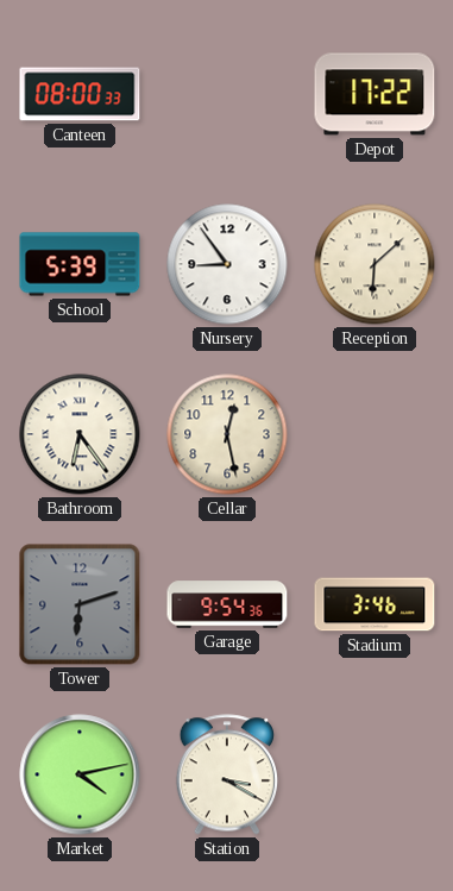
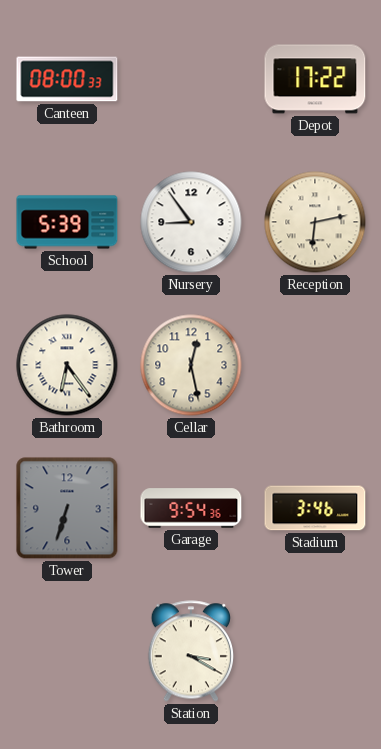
Reception: 6:08 -> 6:13
Tower: 6:12 -> 6:33
Market: 4:13 -> none
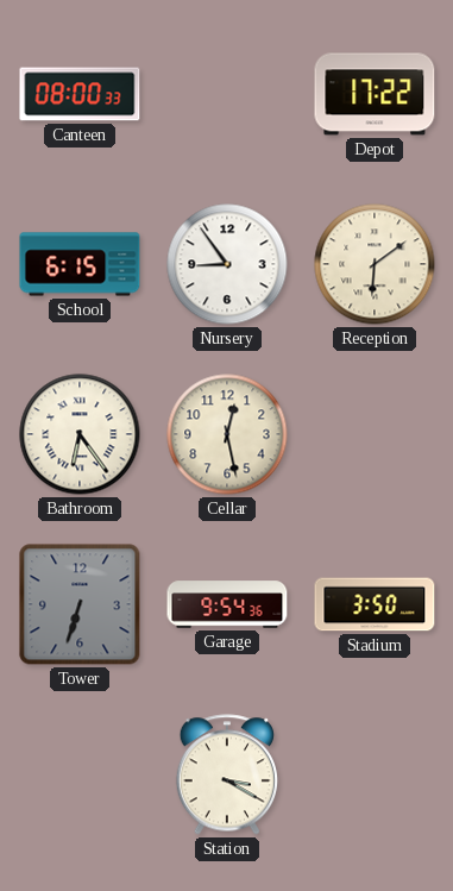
School: 5:39 -> 6:15
Reception: 6:13 -> 6:09
Stadium: 3:46 -> 3:50
